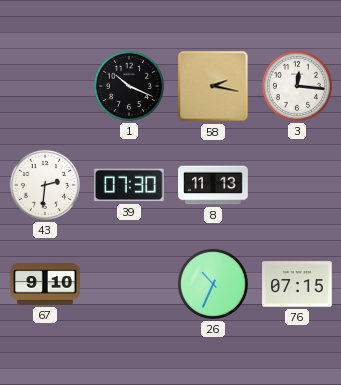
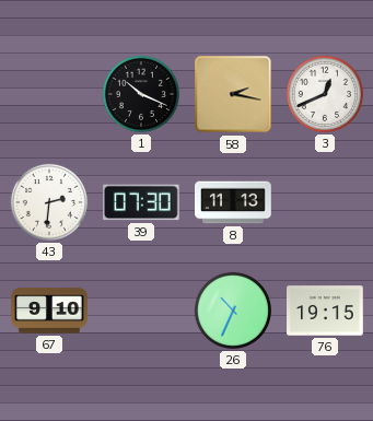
3: 12:16 -> 12:41
76: 07:15 -> 19:15
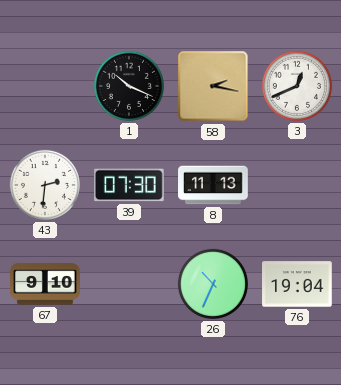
76: 19:15 -> 19:04
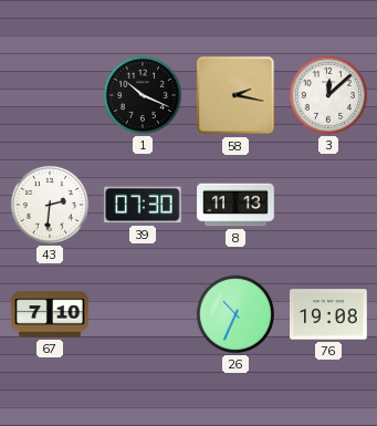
3: 12:41 -> 12:08
67: 9:10 -> 7:10
76: 19:04 -> 19:08
